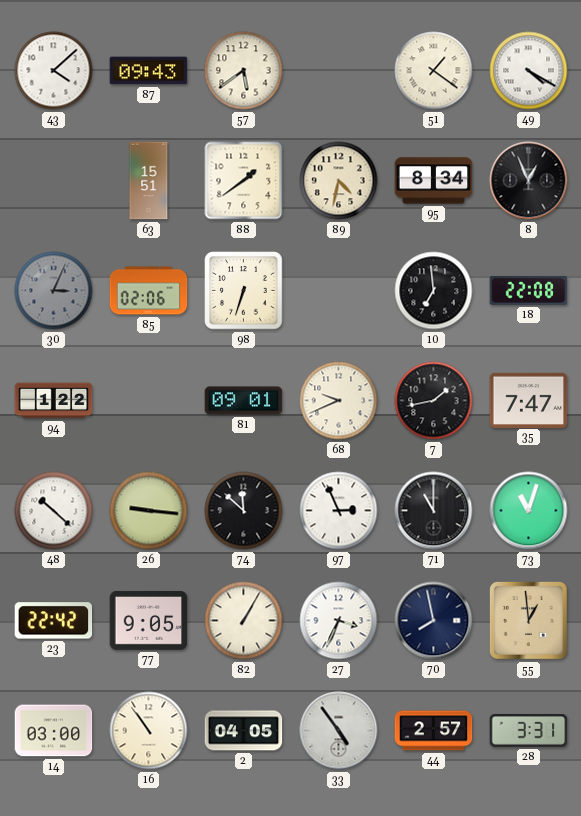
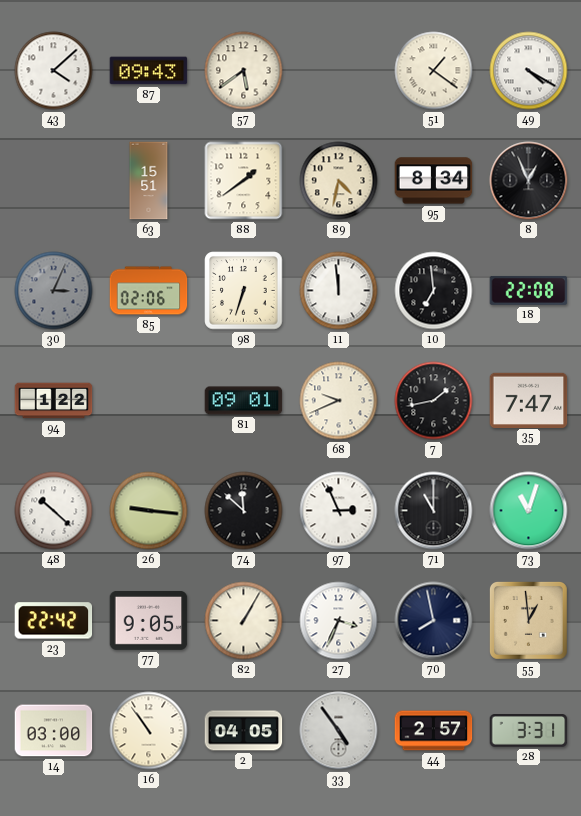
11: none -> 11:59
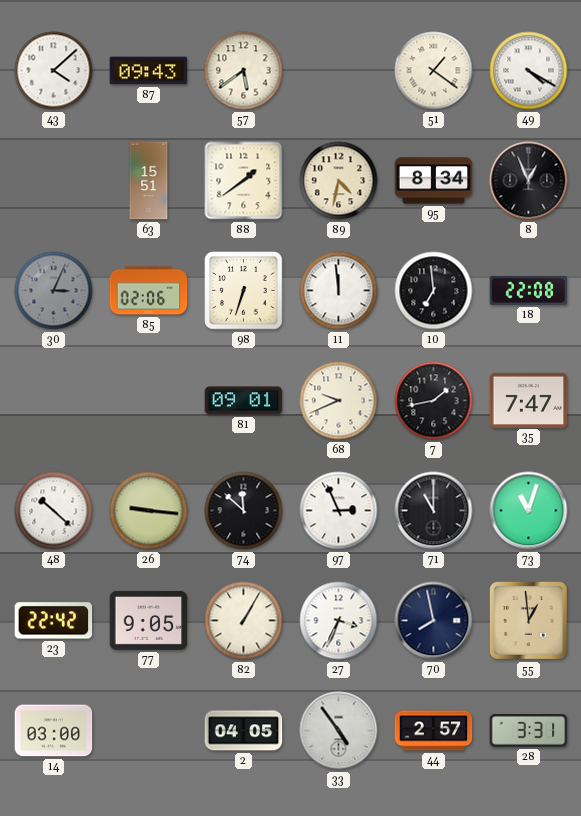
94: 1:22 -> none
16: 10:54 -> none
